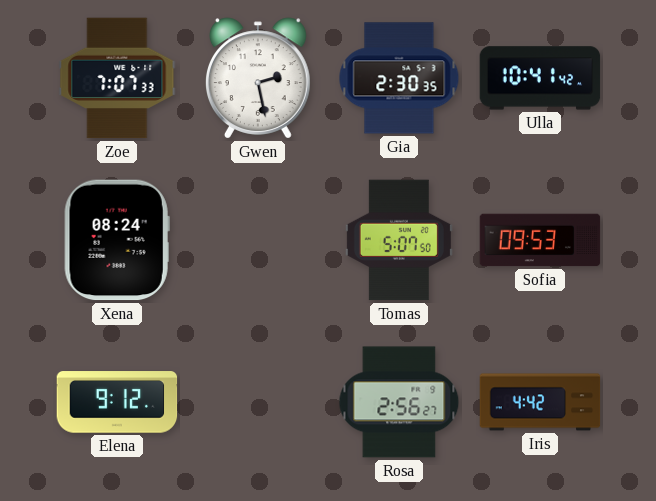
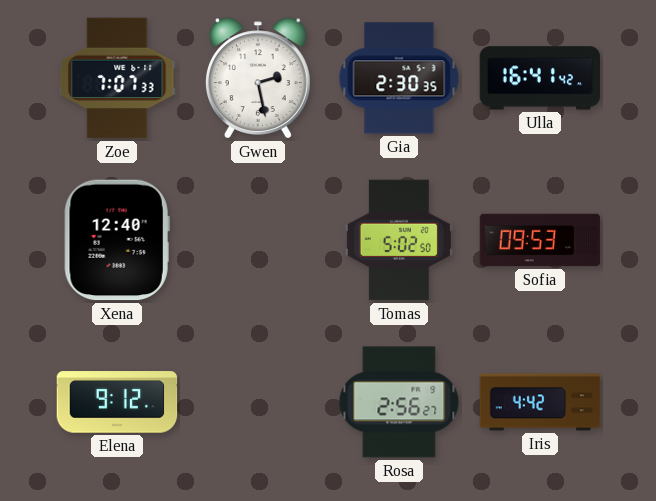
Ulla: 10:41 -> 16:41
Xena: 08:24 -> 12:40
Tomas: 5:07 -> 5:02
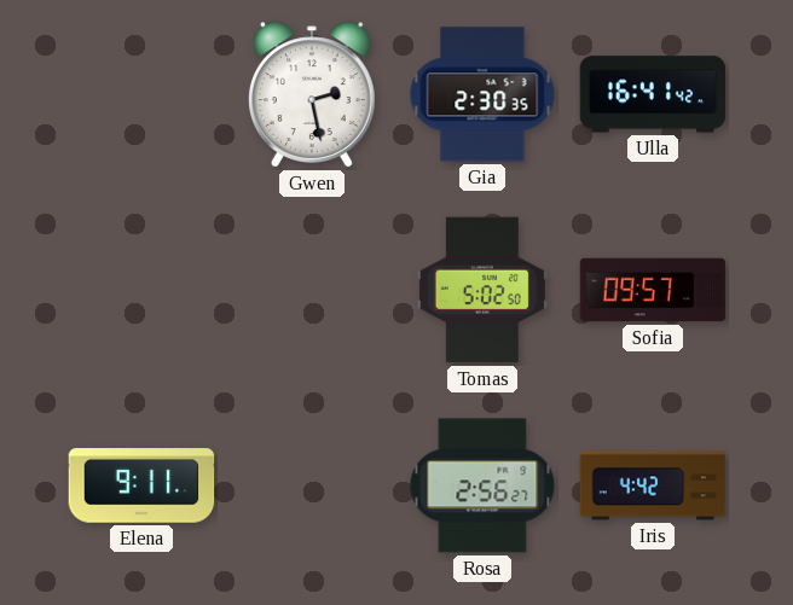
Zoe: 7:07 -> none
Xena: 12:40 -> none
Sofia: 09:53 -> 09:57
Elena: 9:12 -> 9:11
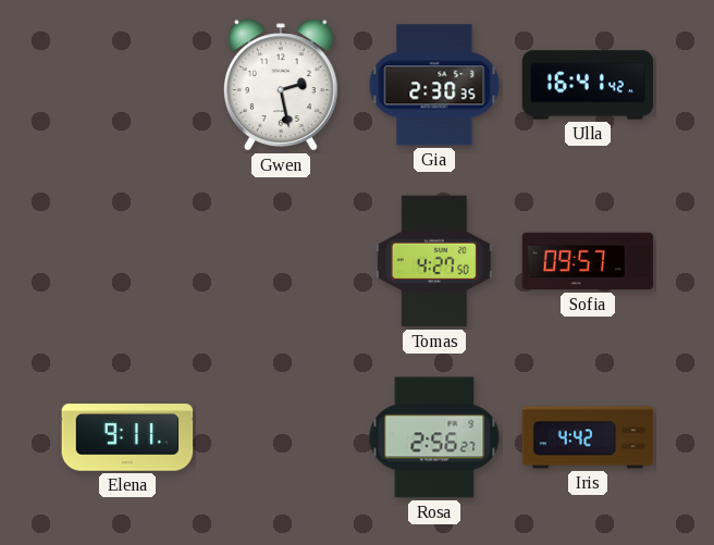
Tomas: 5:02 -> 4:27
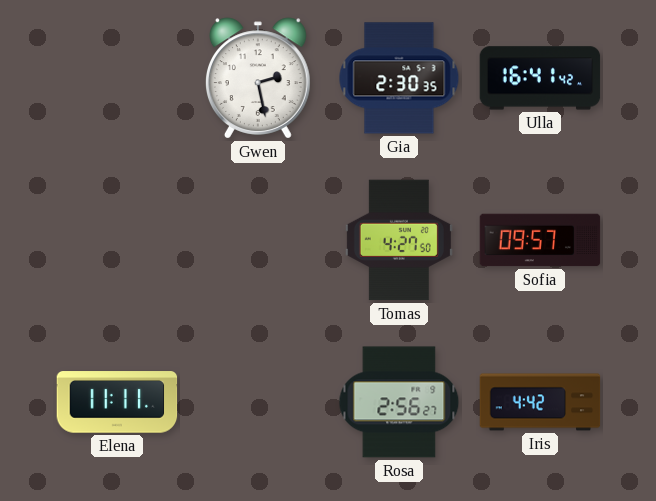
Elena: 9:11 -> 11:11
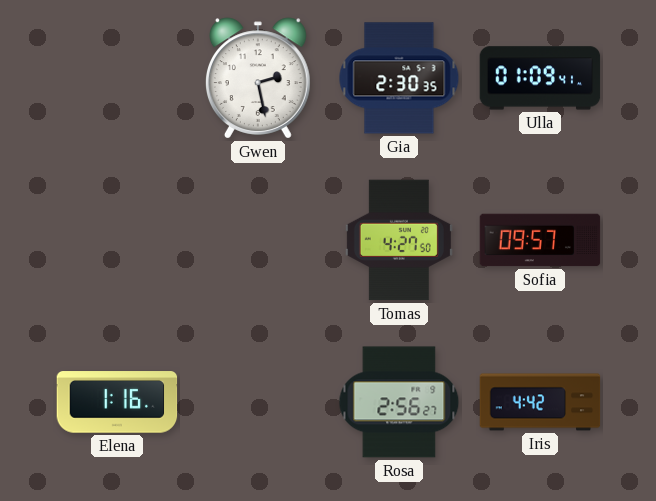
Ulla: 16:41 -> 01:09
Elena: 11:11 -> 1:16
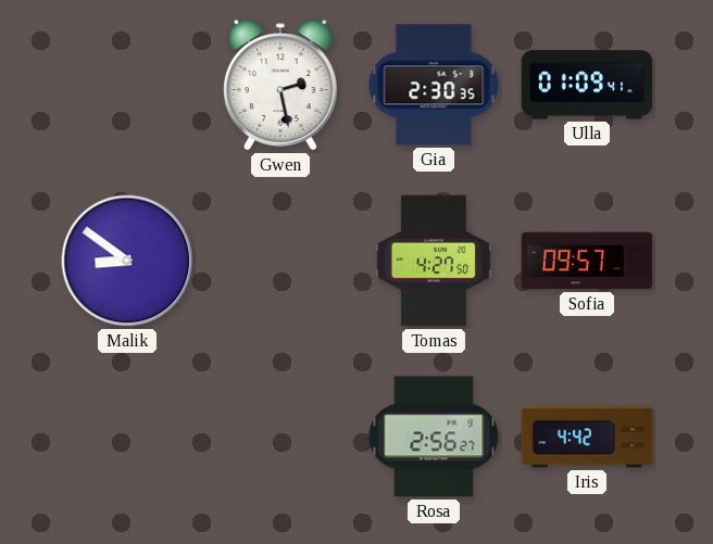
Malik: none -> 8:51
Elena: 1:16 -> none
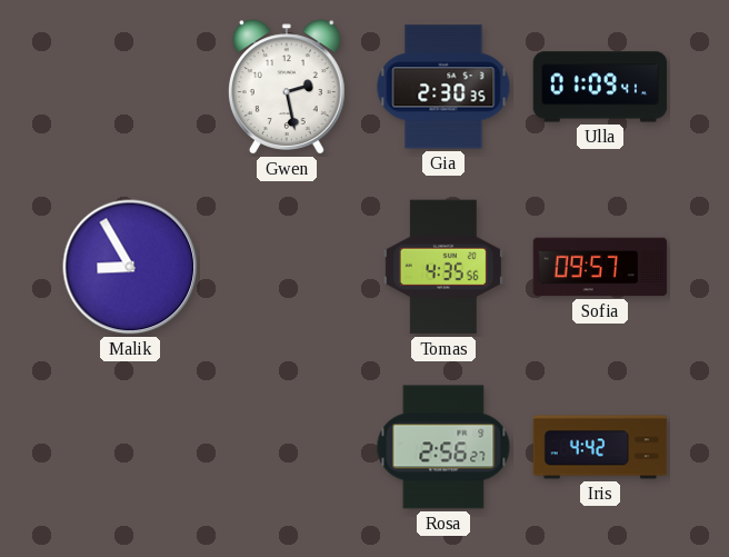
Malik: 8:51 -> 8:55
Tomas: 4:27 -> 4:35
